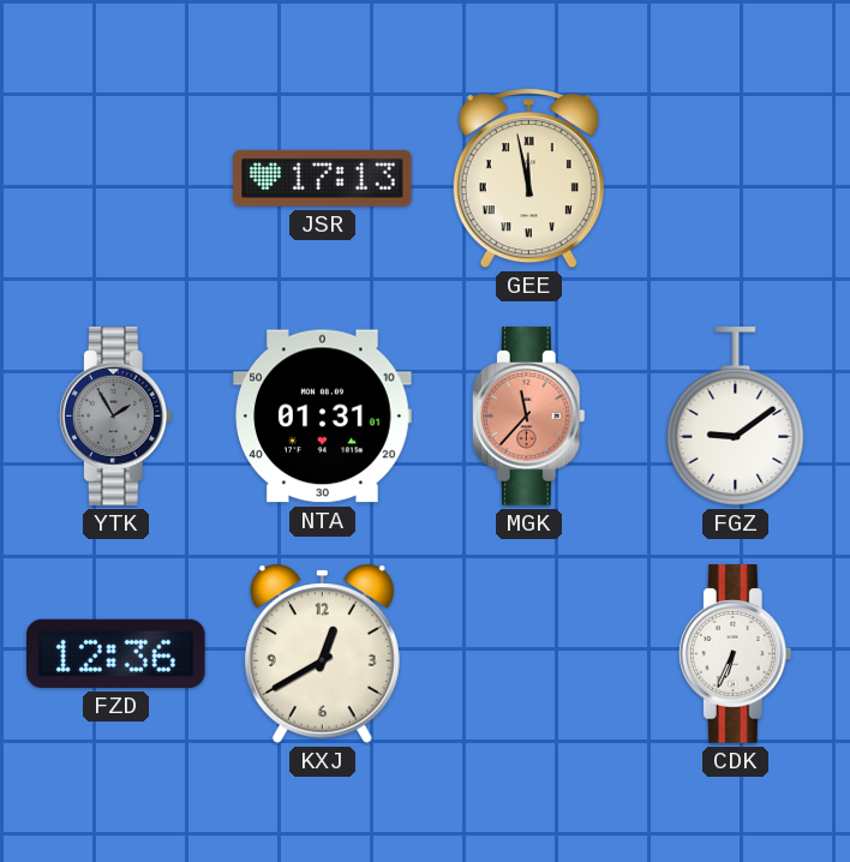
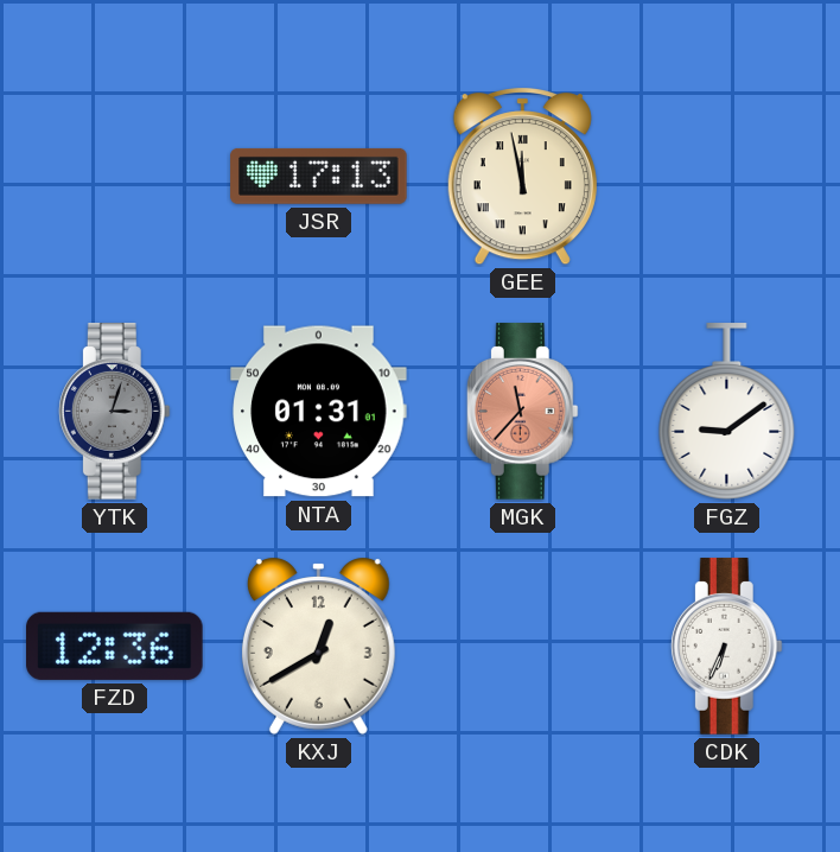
YTK: 1:55 -> 3:03
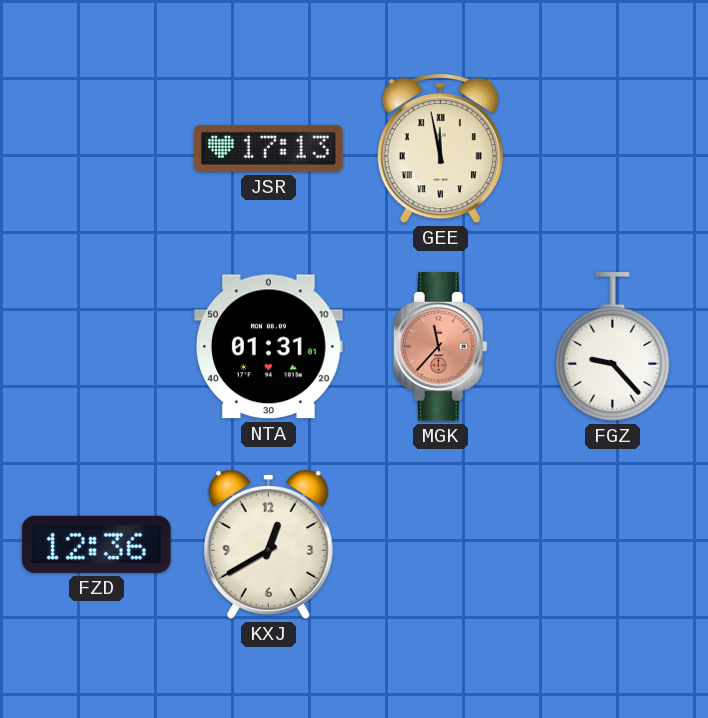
YTK: 3:03 -> none
FGZ: 9:09 -> 9:23
CDK: 6:34 -> none
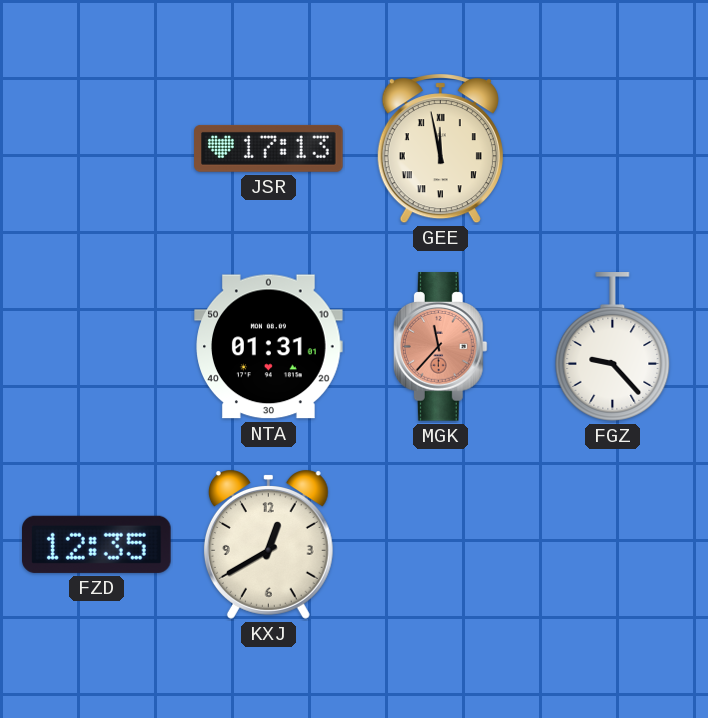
FZD: 12:36 -> 12:35
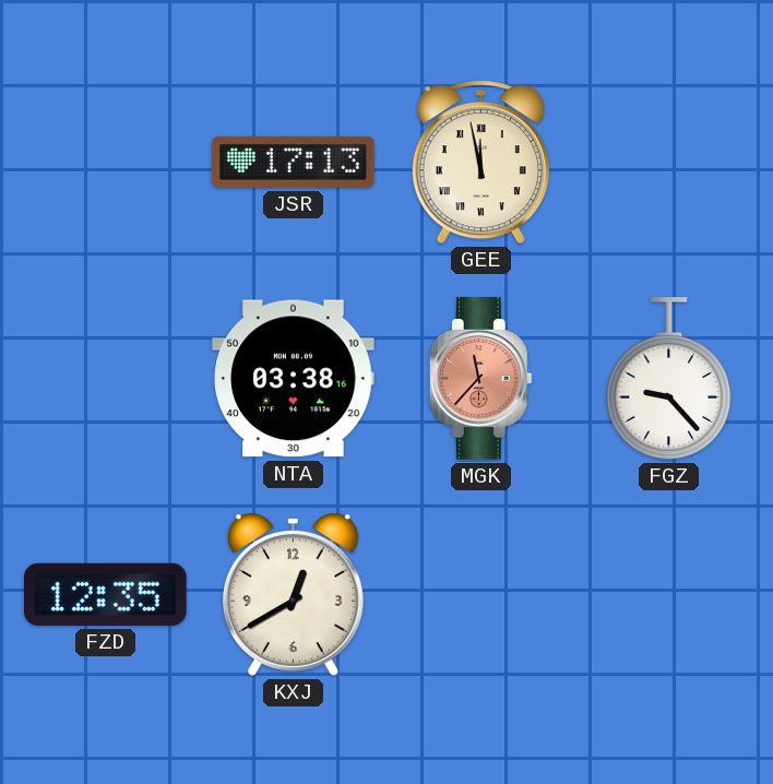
NTA: 01:31 -> 03:38
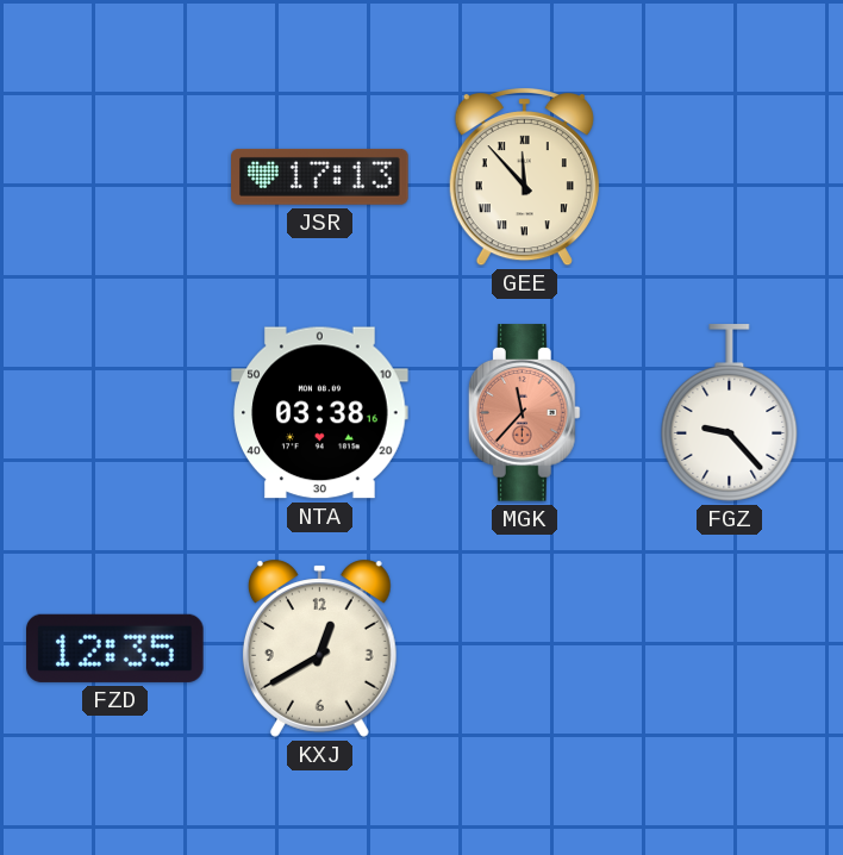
GEE: 11:58 -> 11:53
